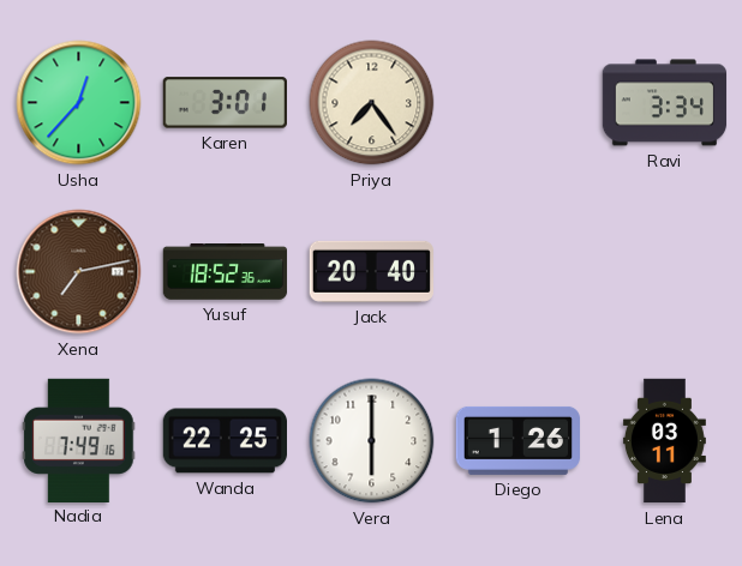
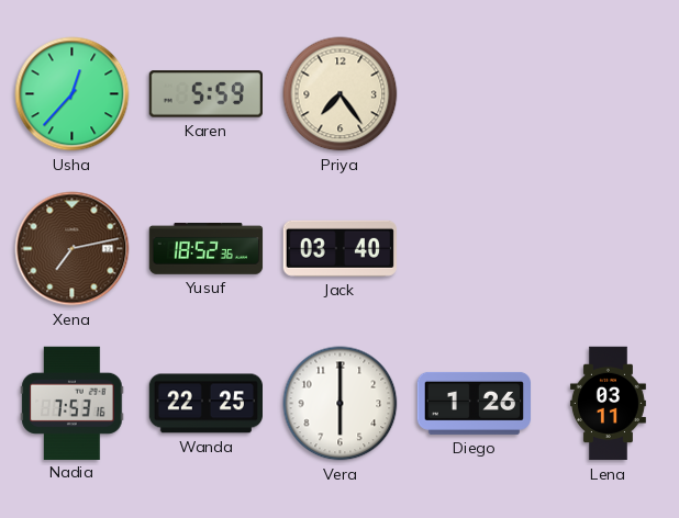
Karen: 3:01 -> 5:59
Ravi: 3:34 -> none
Jack: 20:40 -> 03:40
Nadia: 7:49 -> 7:53
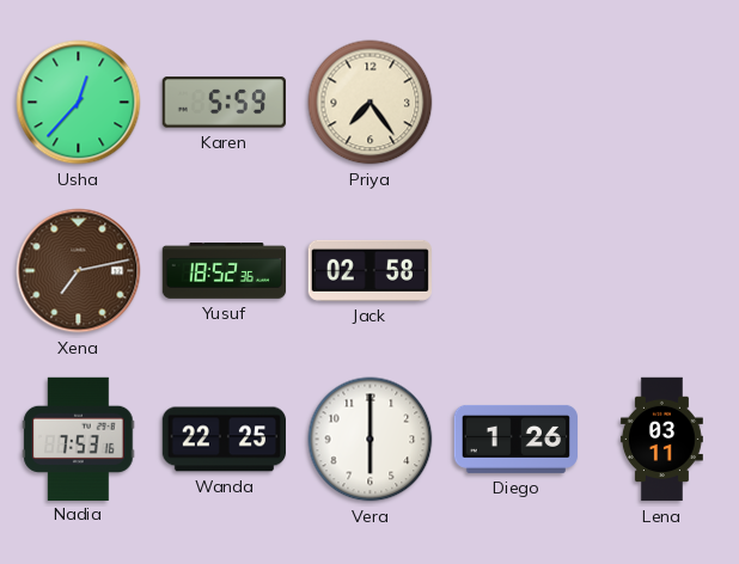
Jack: 03:40 -> 02:58
